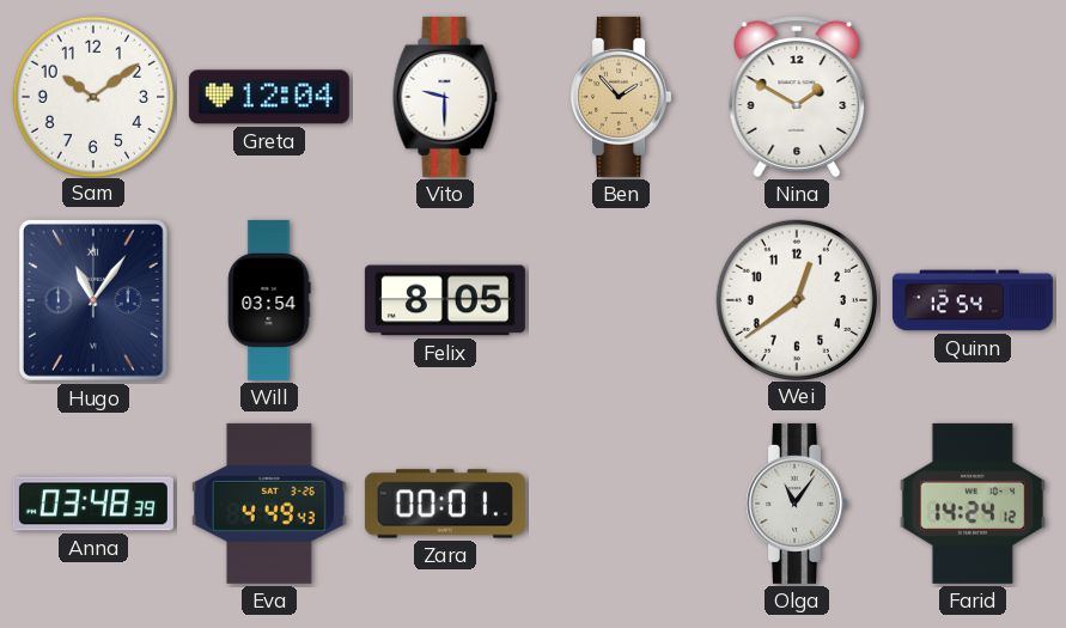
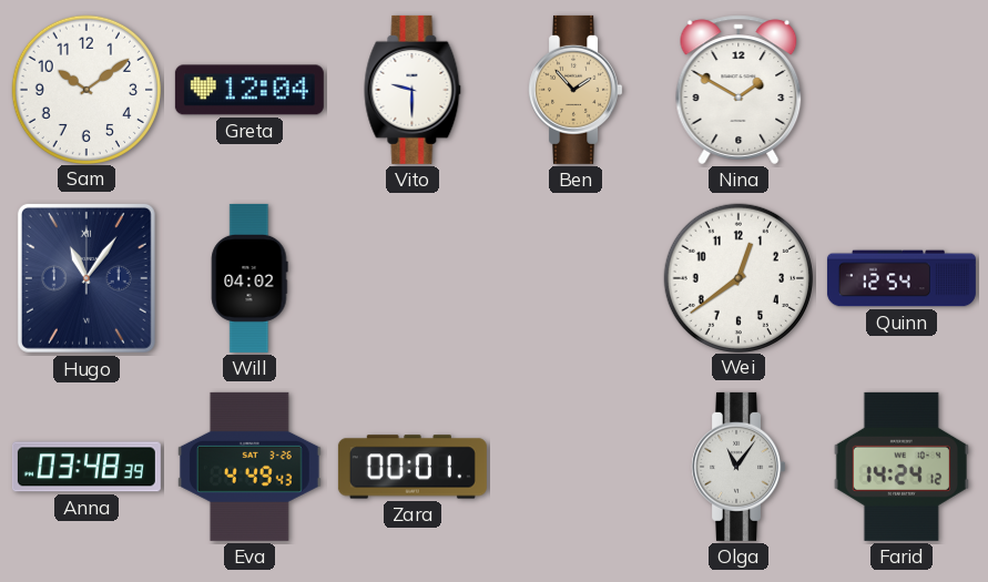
Will: 03:54 -> 04:02
Felix: 8:05 -> none
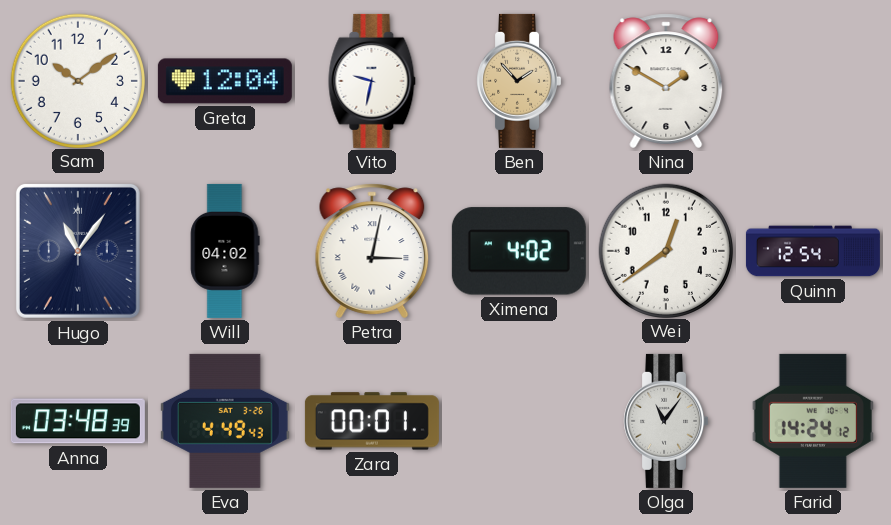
Vito: 9:30 -> 9:32
Petra: none -> 3:02
Ximena: none -> 4:02
